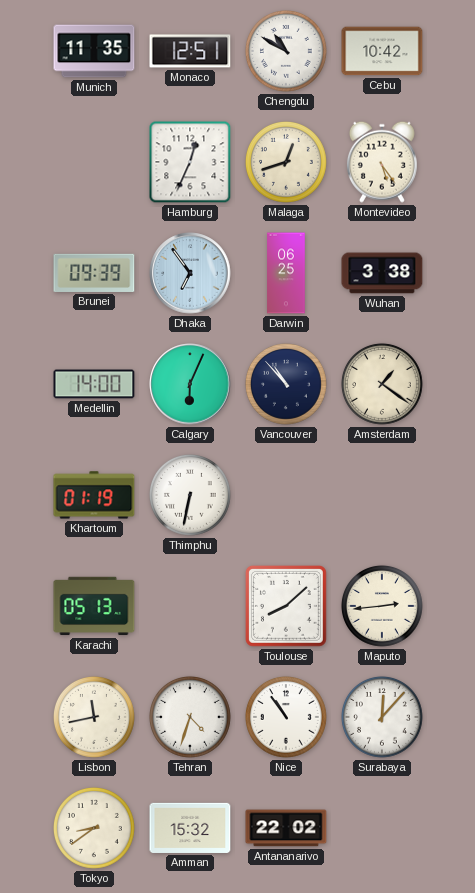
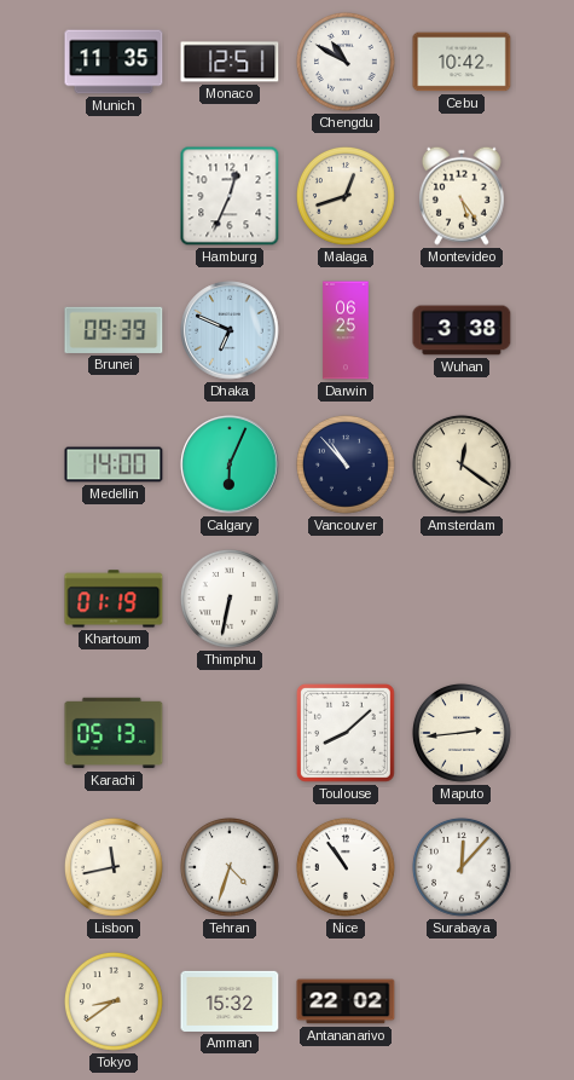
Dhaka: 6:54 -> 6:49
Amsterdam: 1:21 -> 12:21
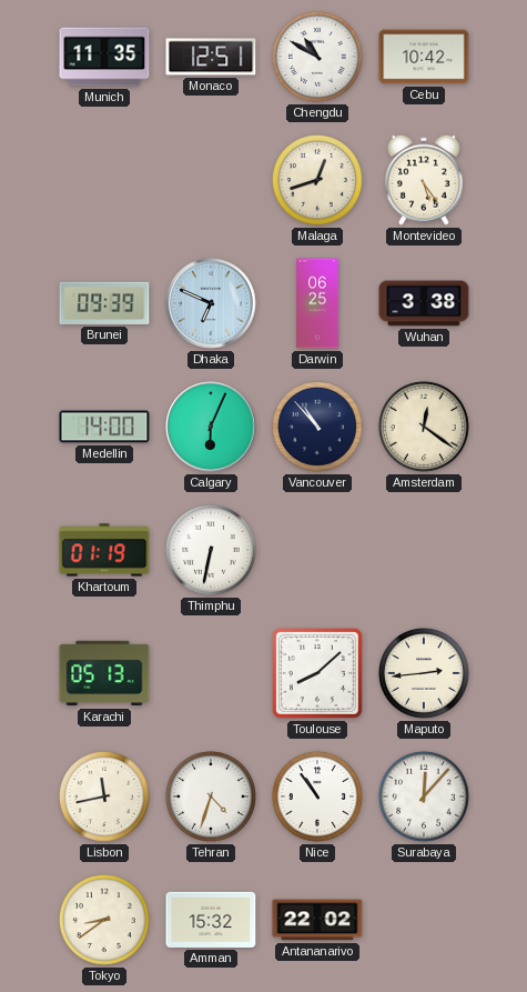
Hamburg: 12:34 -> none
